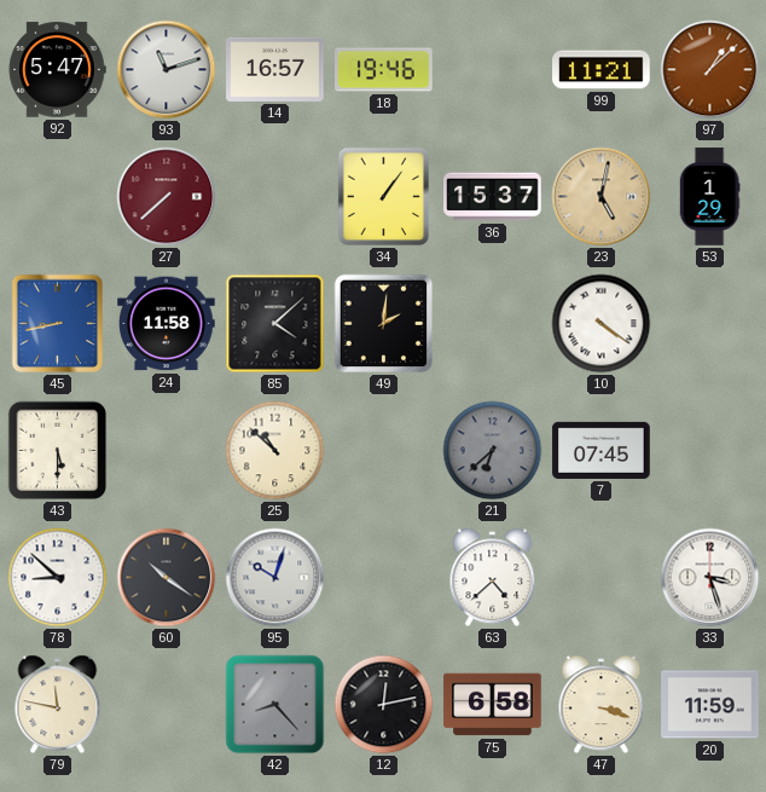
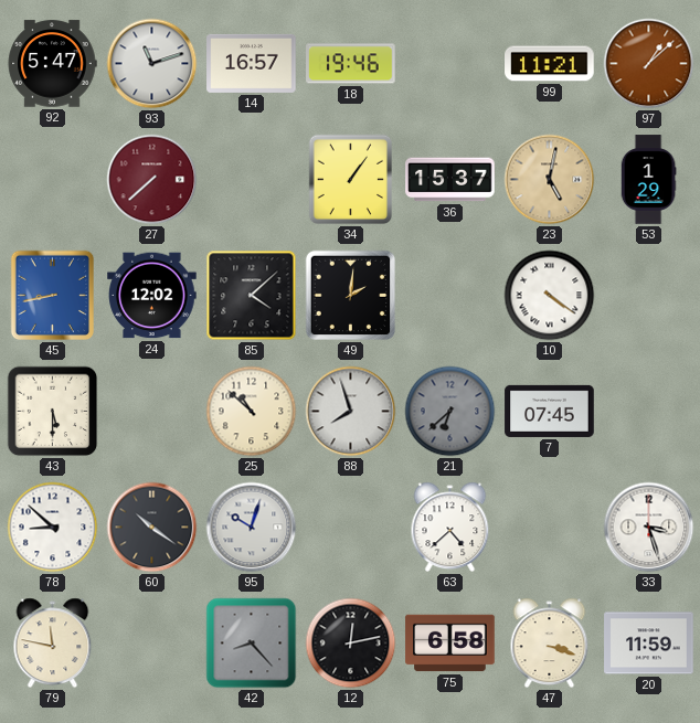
24: 11:58 -> 12:02
88: none -> 7:57
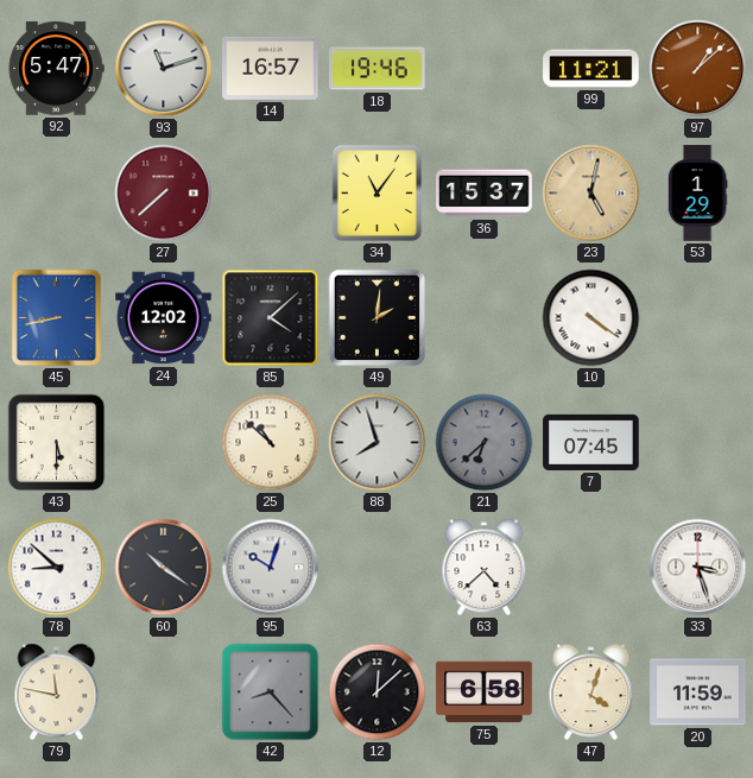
34: 1:06 -> 11:06
12: 12:13 -> 12:08
47: 3:18 -> 4:03
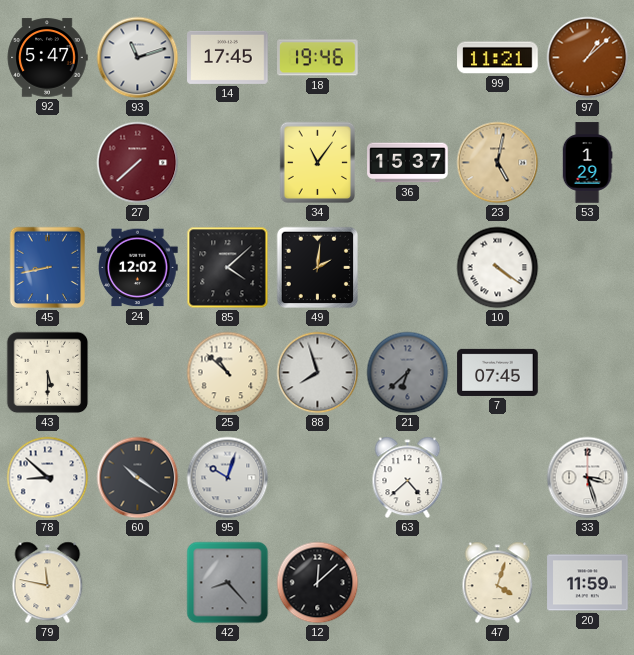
14: 16:57 -> 17:45
75: 6:58 -> none
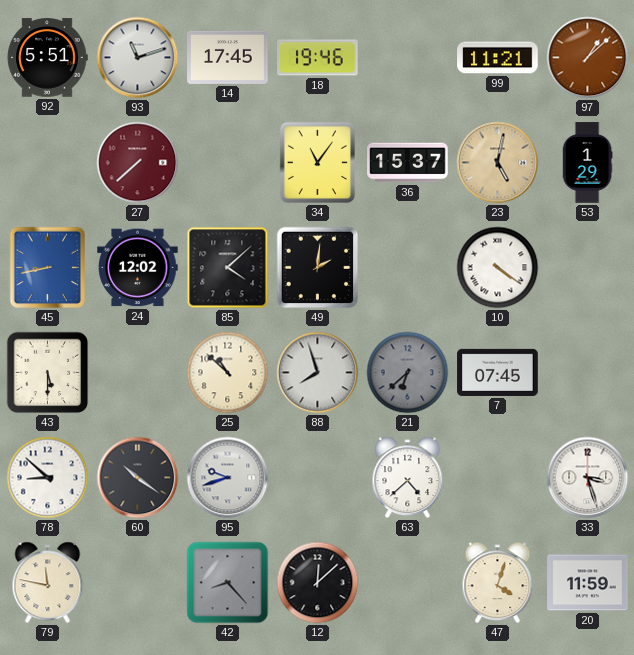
92: 5:47 -> 5:51
95: 10:03 -> 9:42
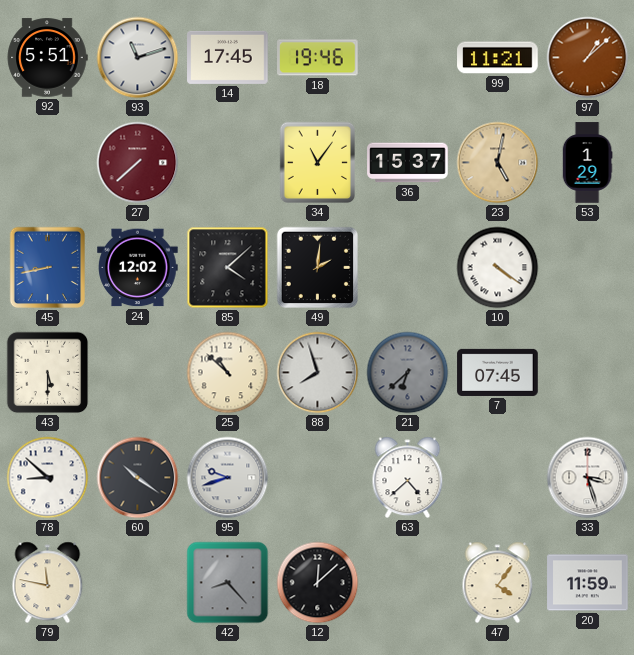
47: 4:03 -> 4:06
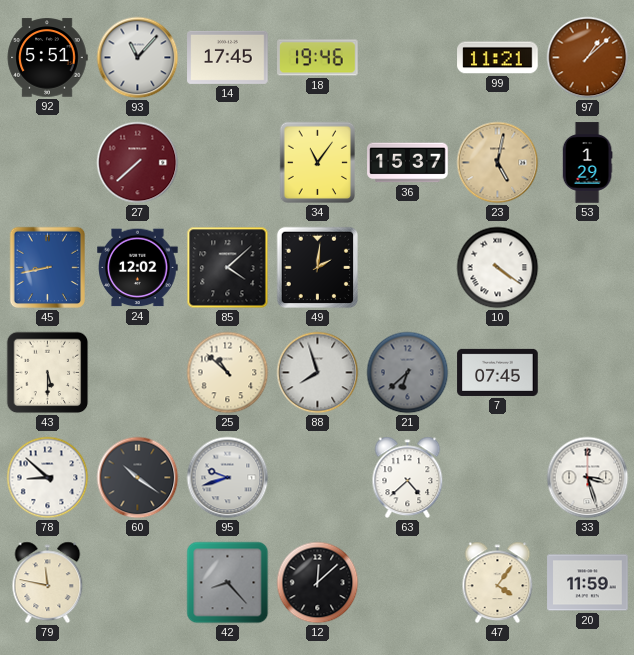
93: 11:12 -> 11:07
